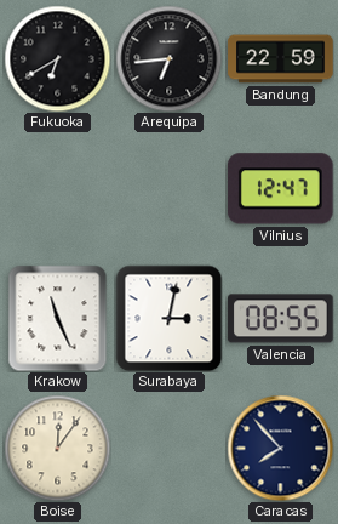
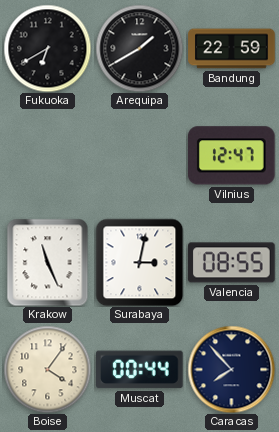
Arequipa: 6:44 -> 1:40
Boise: 12:06 -> 4:06
Muscat: none -> 00:44
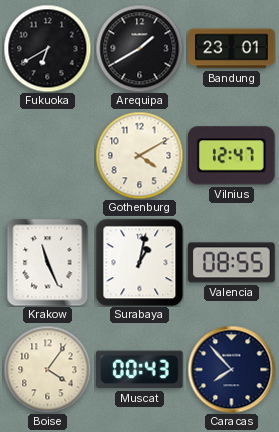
Bandung: 22:59 -> 23:01
Gothenburg: none -> 4:10
Surabaya: 3:02 -> 1:02
Muscat: 00:44 -> 00:43
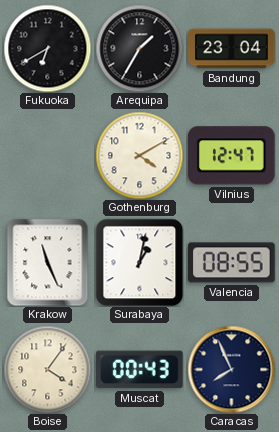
Arequipa: 1:40 -> 1:35
Bandung: 23:01 -> 23:04
Caracas: 7:53 -> 7:56
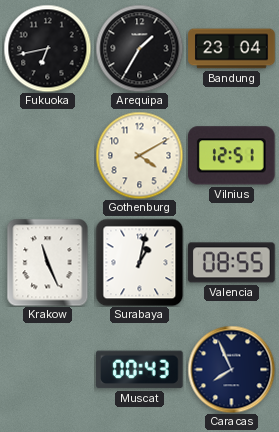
Fukuoka: 6:40 -> 6:43
Vilnius: 12:47 -> 12:51
Boise: 4:06 -> none
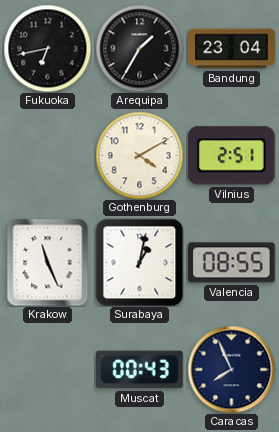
Vilnius: 12:51 -> 2:51
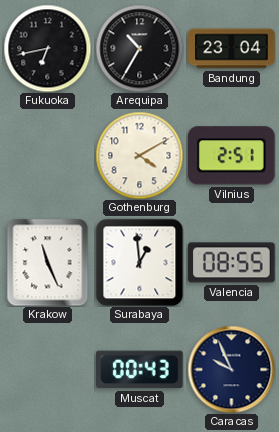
Arequipa: 1:35 -> 10:35
Surabaya: 1:02 -> 12:59
Caracas: 7:56 -> 9:56
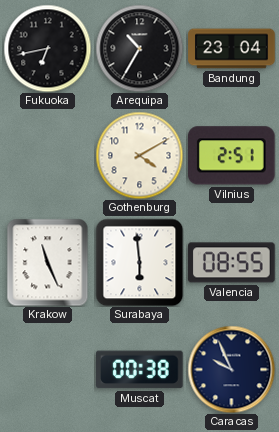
Surabaya: 12:59 -> 5:59
Muscat: 00:43 -> 00:38
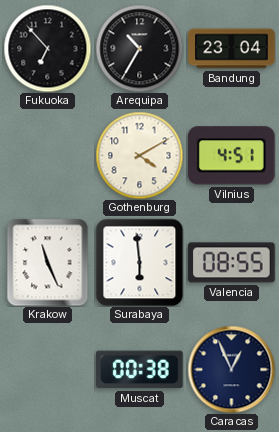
Fukuoka: 6:43 -> 6:53
Vilnius: 2:51 -> 4:51
Caracas: 9:56 -> 12:56
